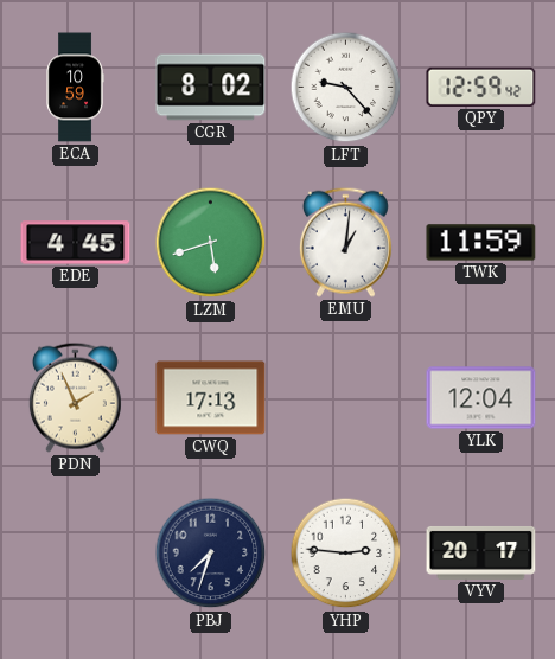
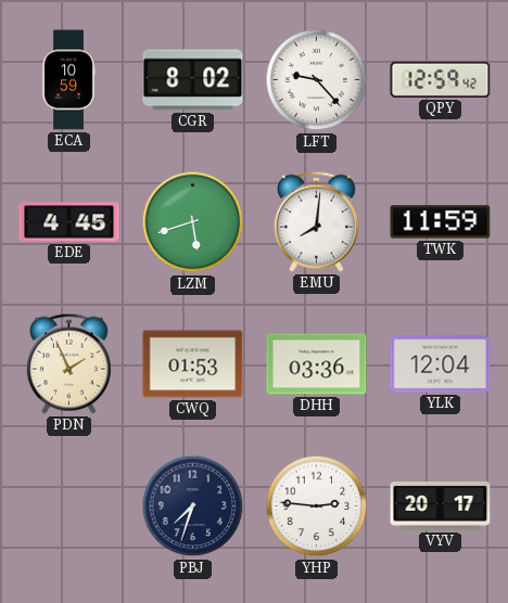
EMU: 1:01 -> 8:01
CWQ: 17:13 -> 01:53
DHH: none -> 03:36
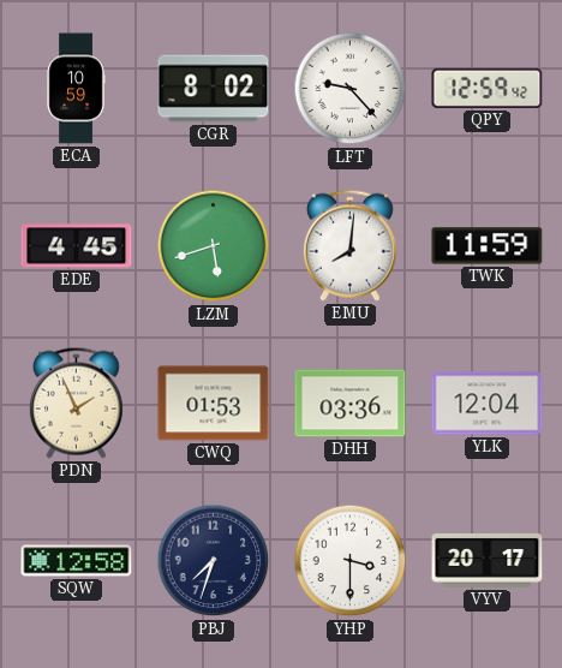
SQW: none -> 12:58
YHP: 2:46 -> 3:30
